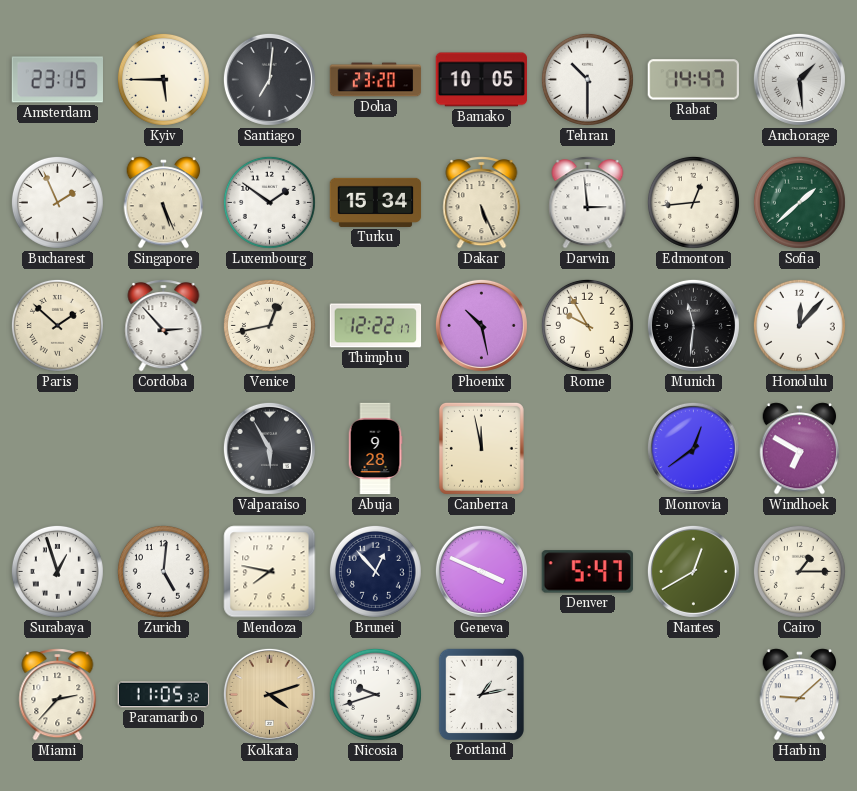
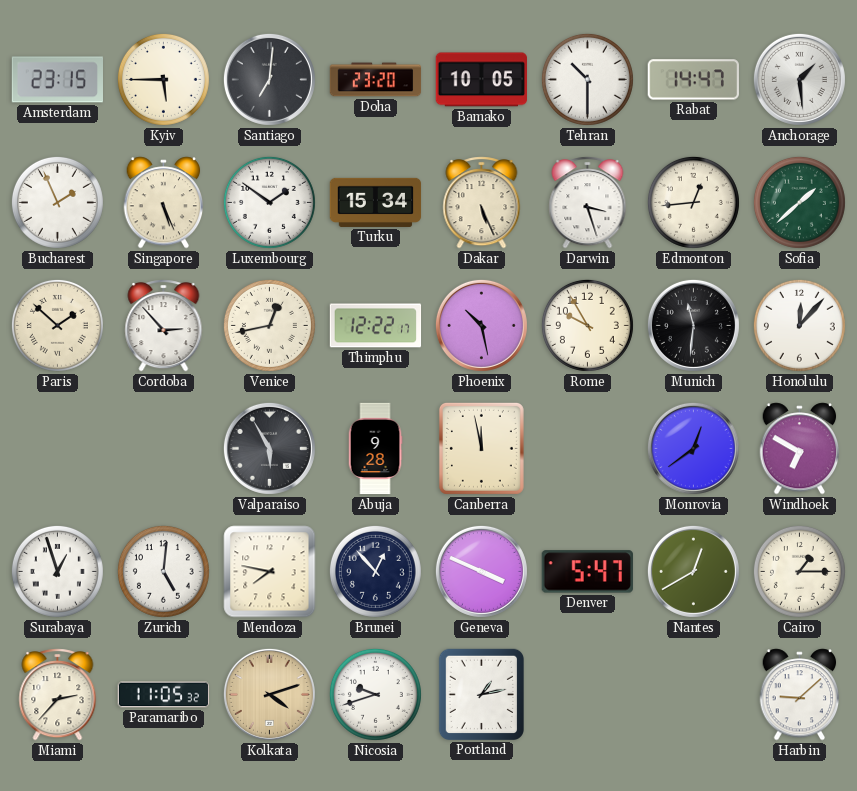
Darwin: 2:59 -> 3:27
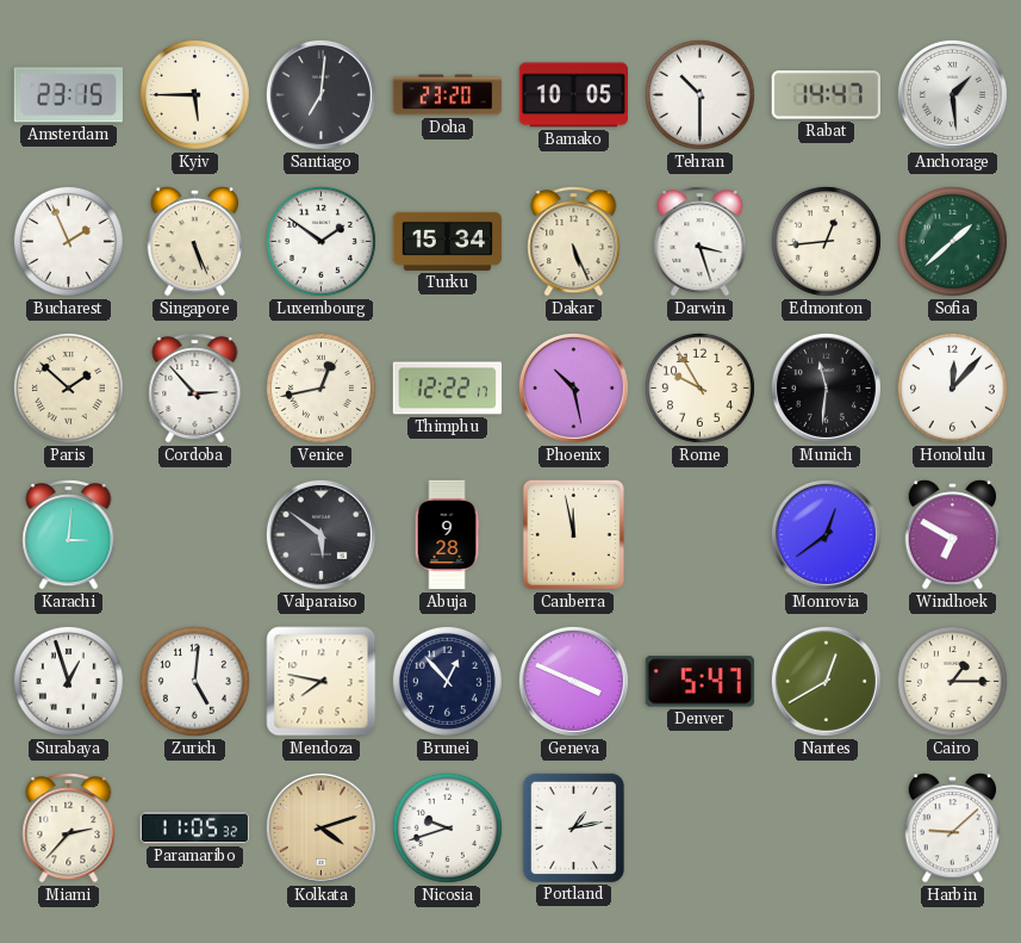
Karachi: none -> 3:01
Valparaiso: 5:55 -> 5:51
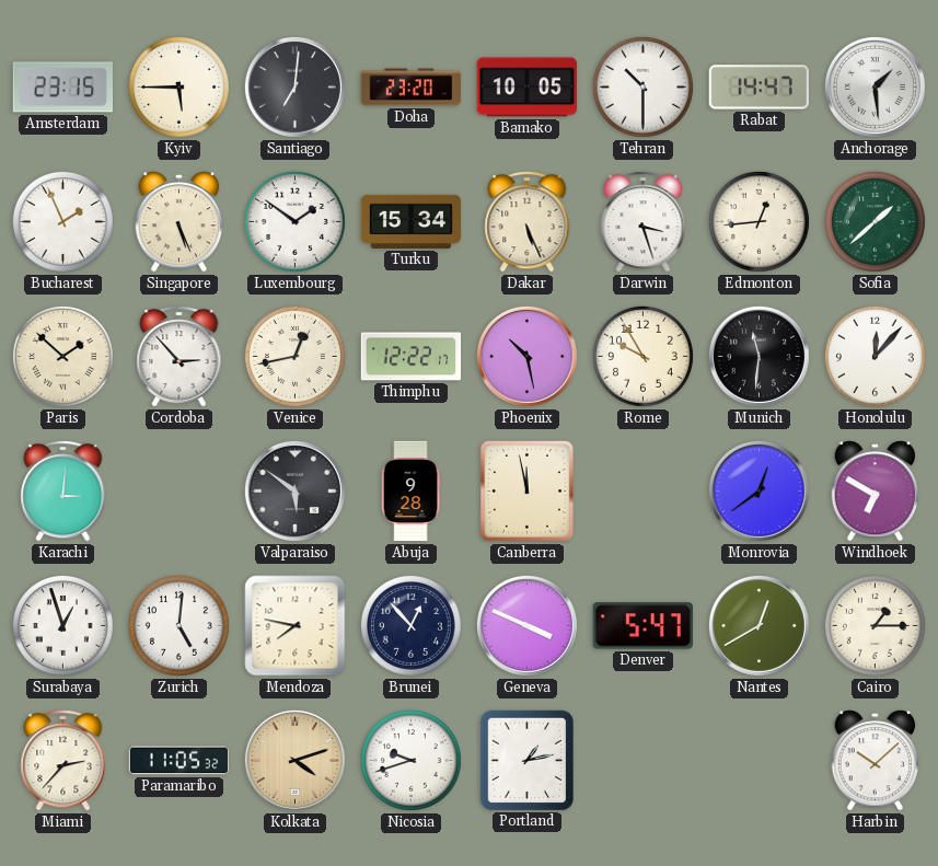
Harbin: 9:08 -> 10:08
